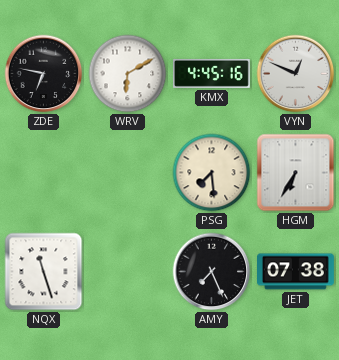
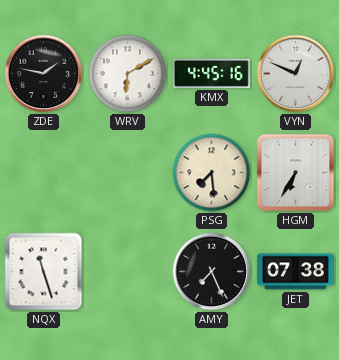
ZDE: 6:47 -> 1:47
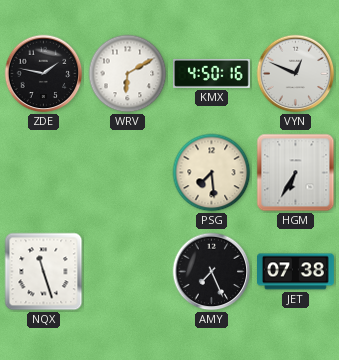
KMX: 4:45 -> 4:50
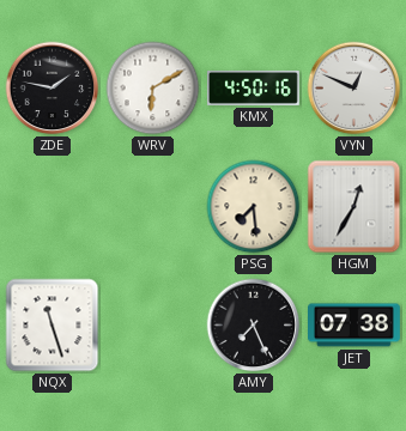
HGM: 6:35 -> 12:35
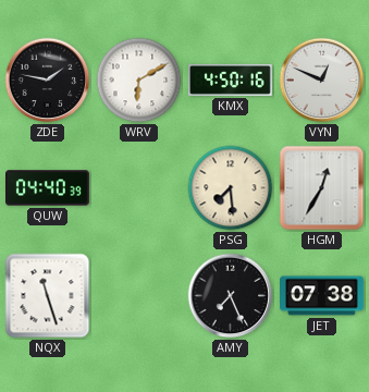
QUW: none -> 04:40
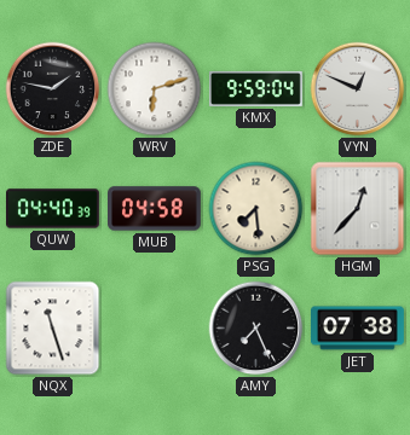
WRV: 6:10 -> 6:12
KMX: 4:50 -> 9:59
MUB: none -> 04:58
HGM: 12:35 -> 12:37
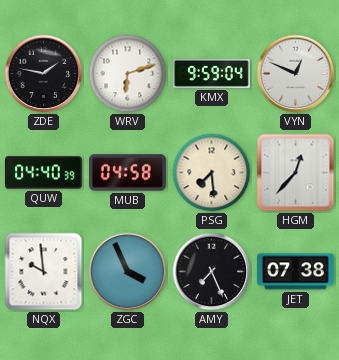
NQX: 11:27 -> 9:59
ZGC: none -> 3:56
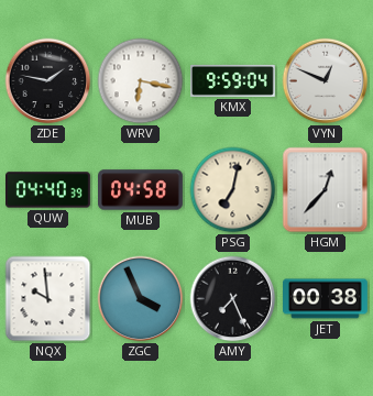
WRV: 6:12 -> 6:17
PSG: 7:29 -> 7:02
JET: 07:38 -> 00:38
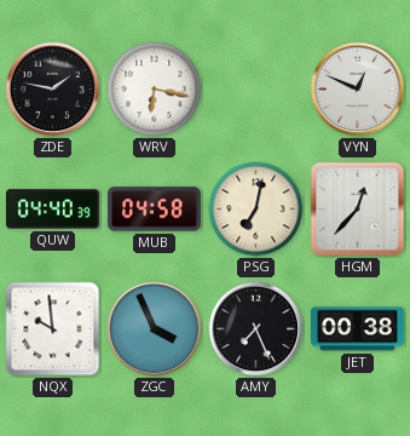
KMX: 9:59 -> none
